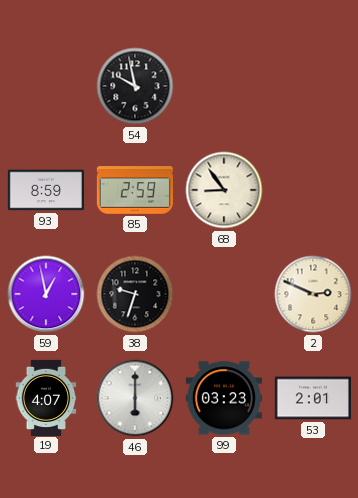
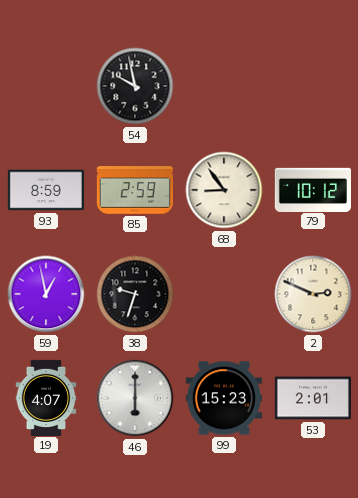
79: none -> 10:12
99: 03:23 -> 15:23
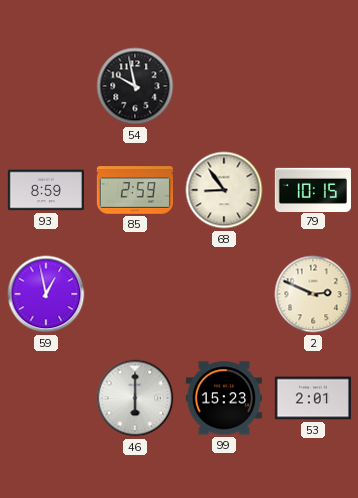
79: 10:12 -> 10:15
38: 9:33 -> none
19: 4:07 -> none
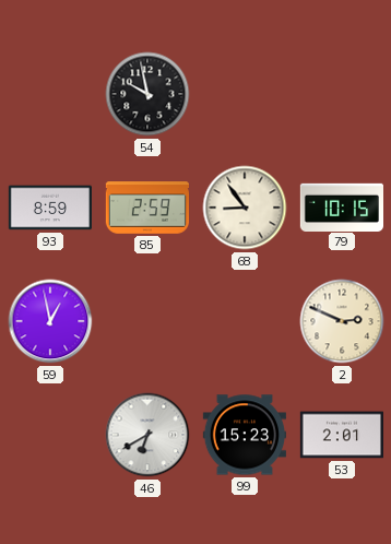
46: 6:00 -> 6:40
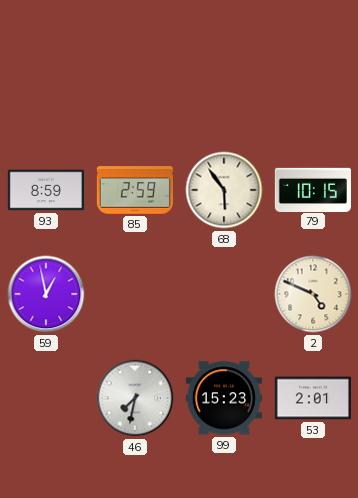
54: 9:58 -> none
68: 8:54 -> 5:54
2: 2:49 -> 4:49
46: 6:40 -> 7:32
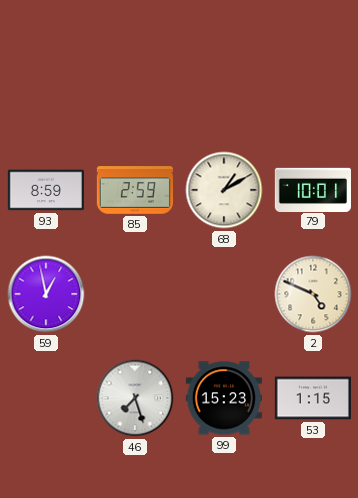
68: 5:54 -> 1:10
79: 10:15 -> 10:01
46: 7:32 -> 7:27
53: 2:01 -> 1:15
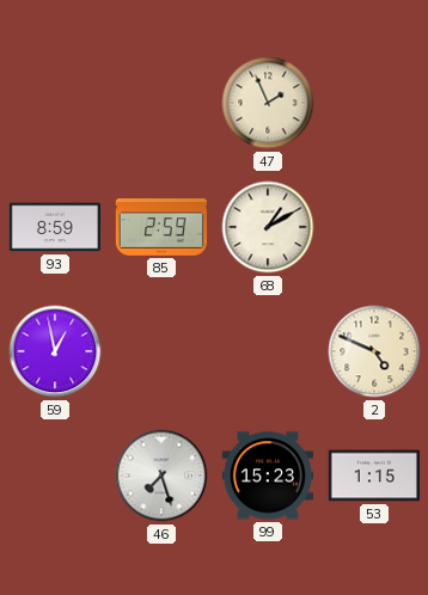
47: none -> 1:56
79: 10:01 -> none
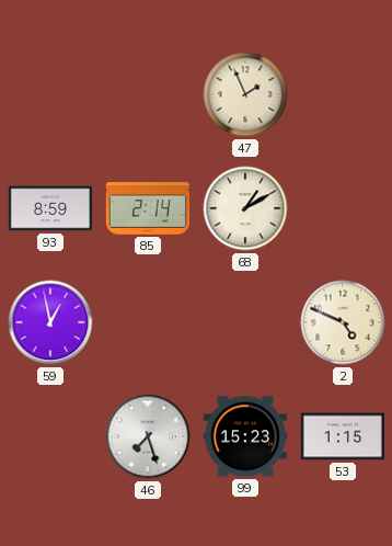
85: 2:59 -> 2:14
